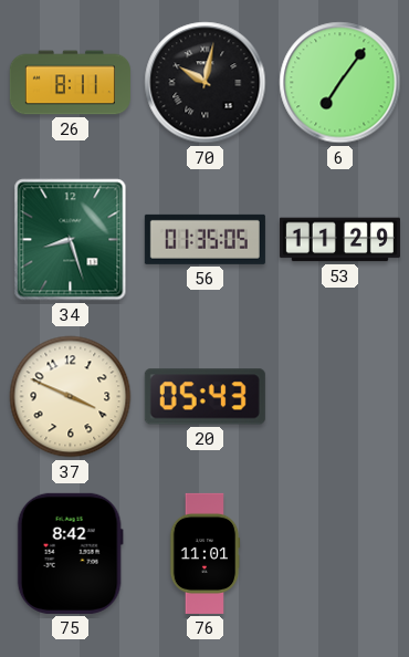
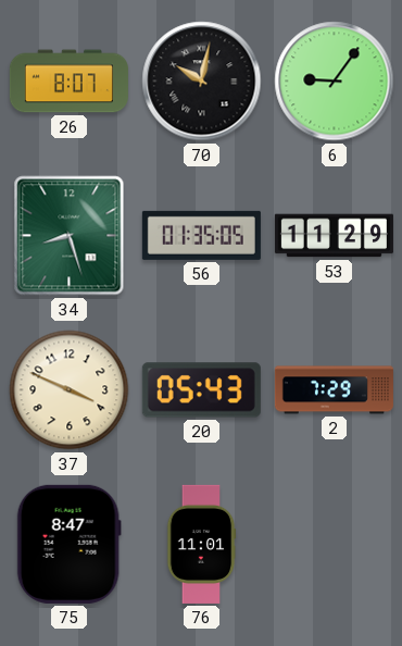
26: 8:11 -> 8:07
6: 7:06 -> 9:06
2: none -> 7:29
75: 8:42 -> 8:47
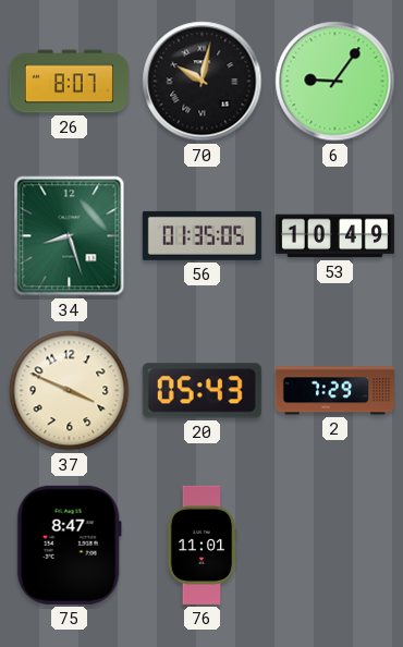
53: 11:29 -> 10:49
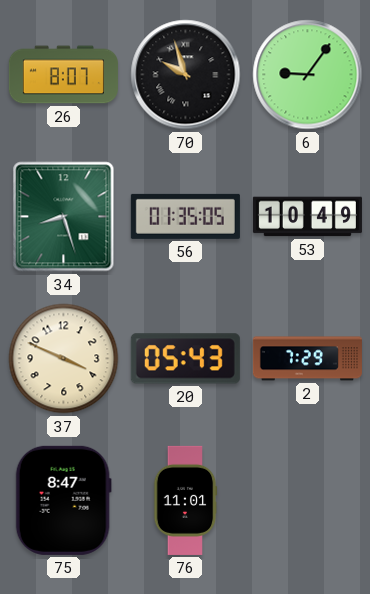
70: 10:02 -> 9:57
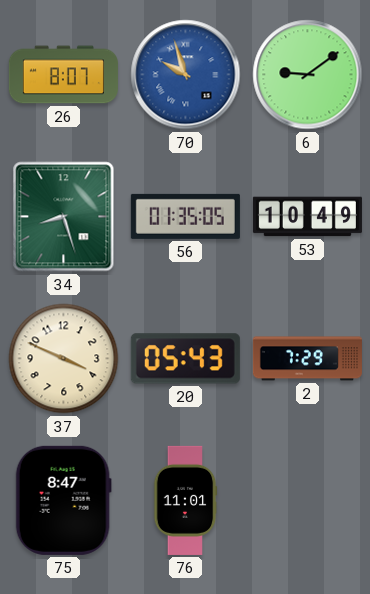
70 dial: black -> blue
6: 9:06 -> 9:09
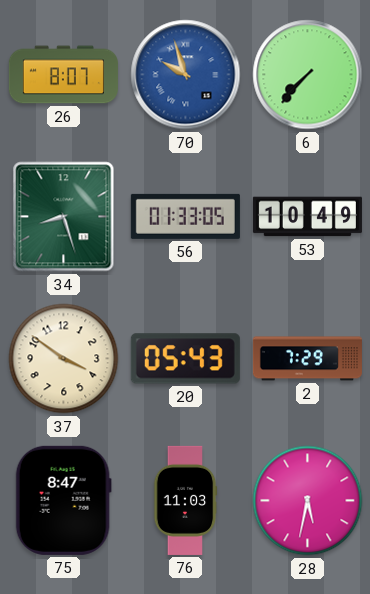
6: 9:09 -> 7:37
56: 01:35 -> 01:33
37: 3:49 -> 3:51
76: 11:01 -> 11:03
28: none -> 5:32
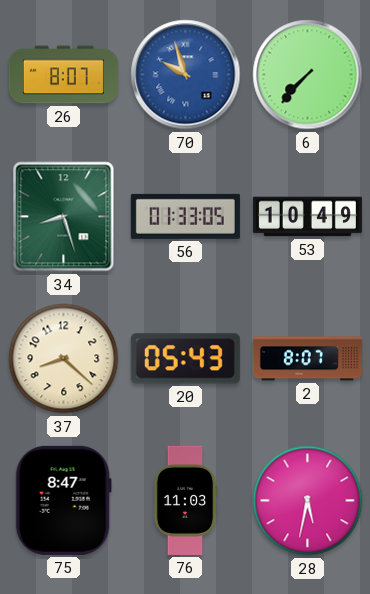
37: 3:51 -> 8:22
2: 7:29 -> 8:07
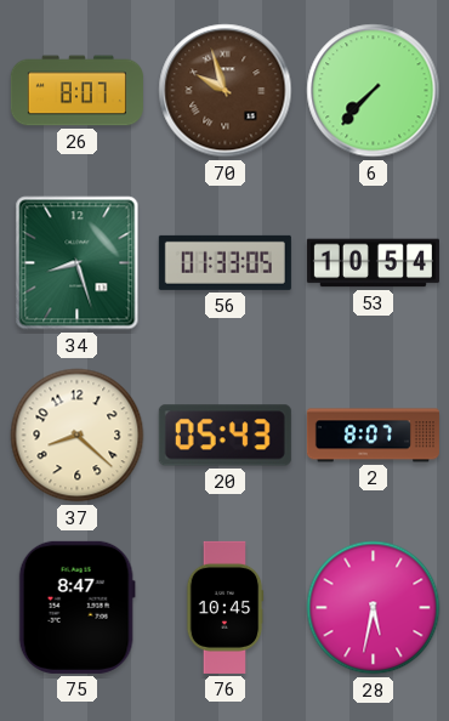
70 dial: blue -> brown
53: 10:49 -> 10:54
76: 11:03 -> 10:45
